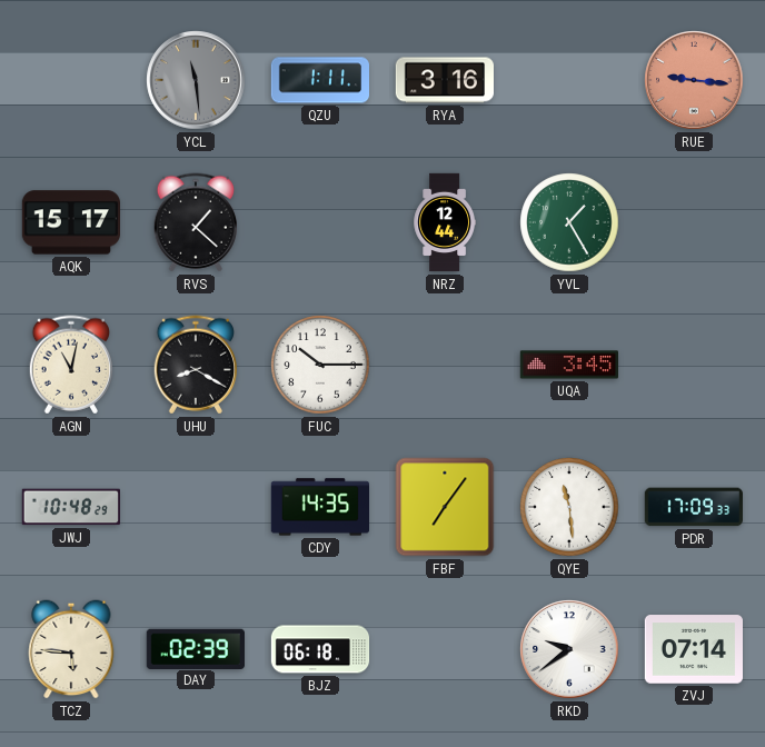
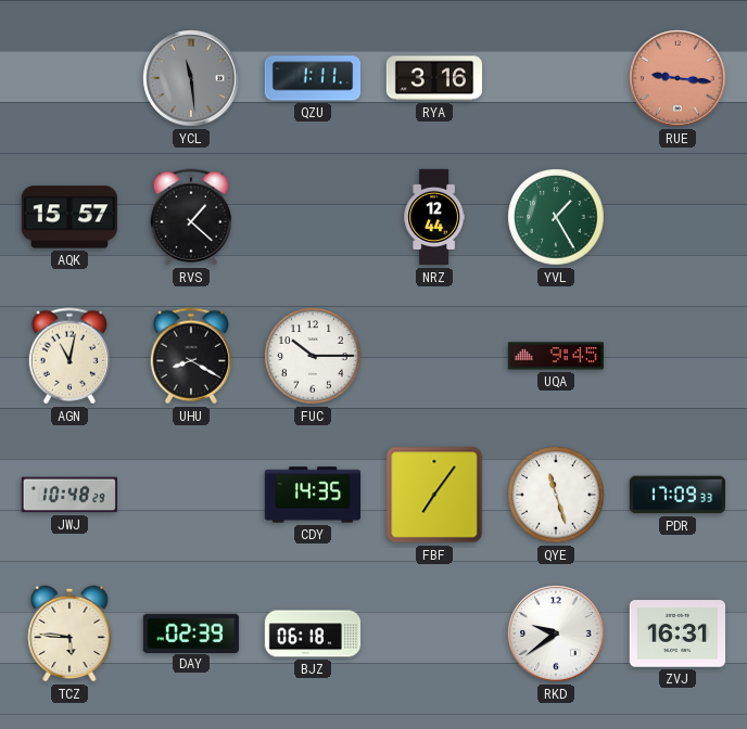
AQK: 15:17 -> 15:57
UQA: 3:45 -> 9:45
QYE: 11:29 -> 11:27
ZVJ: 07:14 -> 16:31
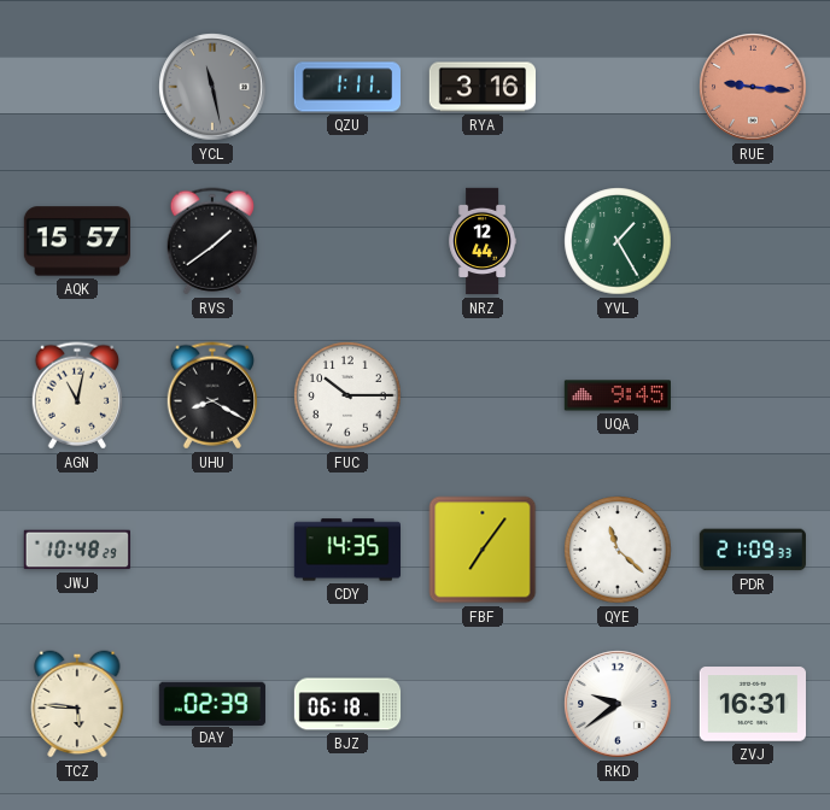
YCL: 11:29 -> 11:28
RVS: 1:22 -> 1:39
QYE: 11:27 -> 11:22
PDR: 17:09 -> 21:09
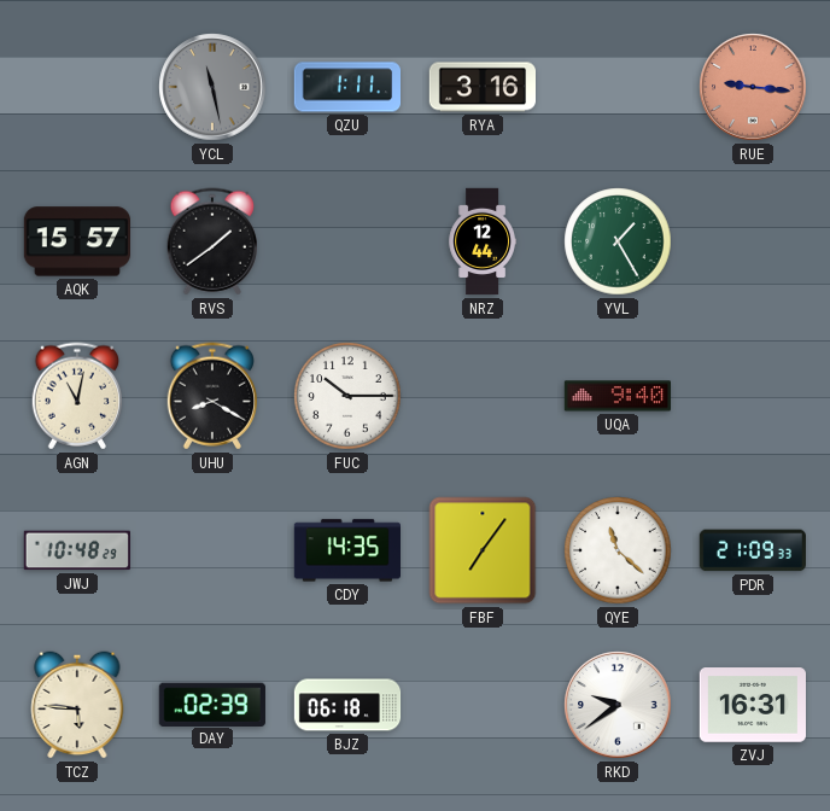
UQA: 9:45 -> 9:40
